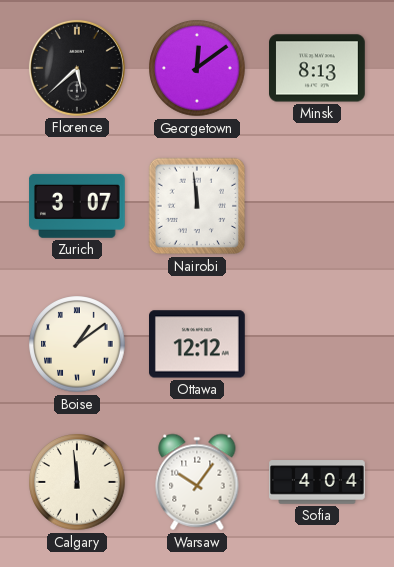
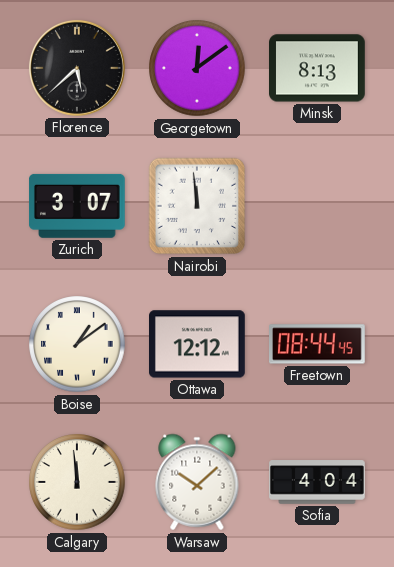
Freetown: none -> 08:44
Warsaw: 10:06 -> 10:08
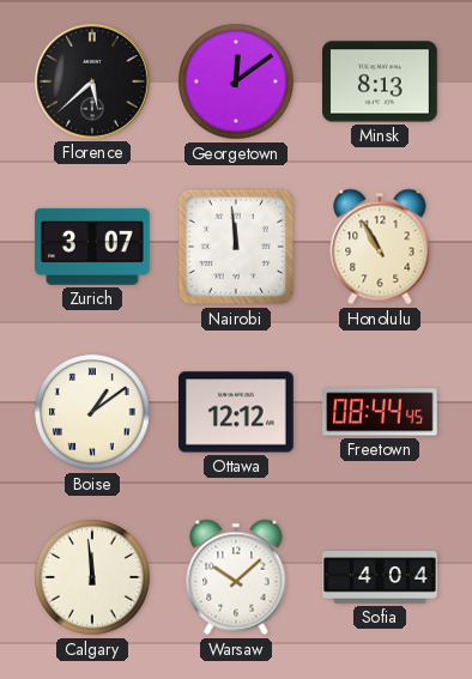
Honolulu: none -> 10:55
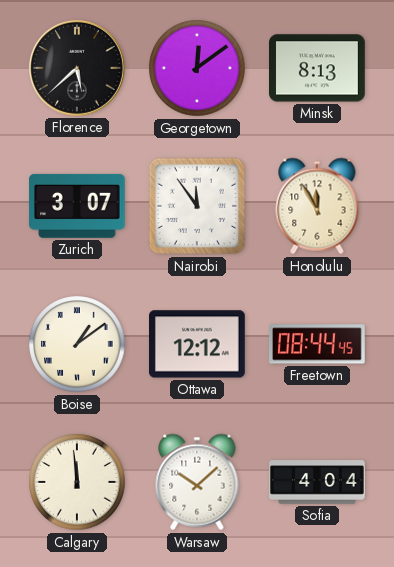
Nairobi: 11:59 -> 11:54
Honolulu: 10:55 -> 11:55
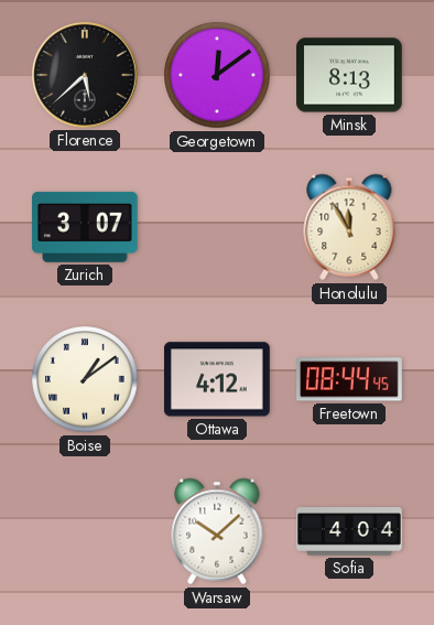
Nairobi: 11:54 -> none
Ottawa: 12:12 -> 4:12
Calgary: 11:59 -> none
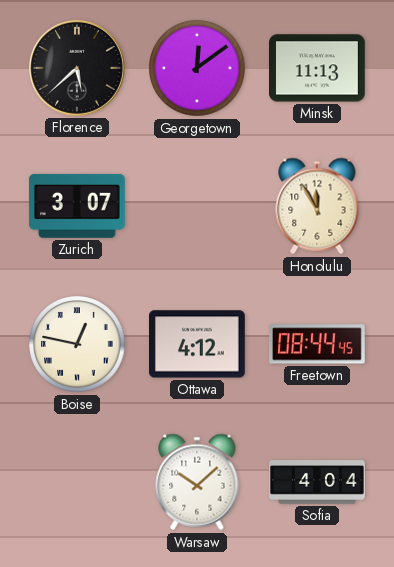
Minsk: 8:13 -> 11:13
Boise: 1:09 -> 12:47
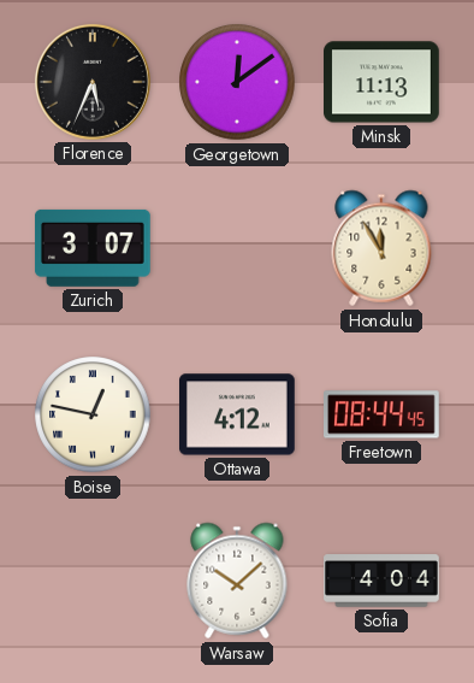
Florence: 5:38 -> 5:34
